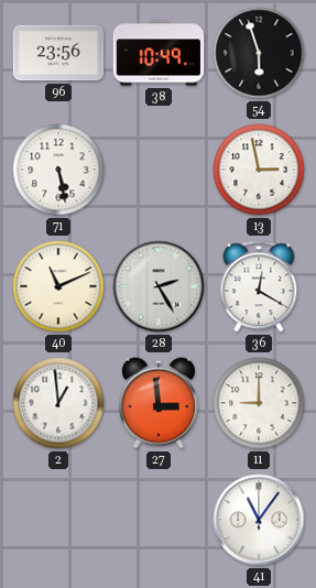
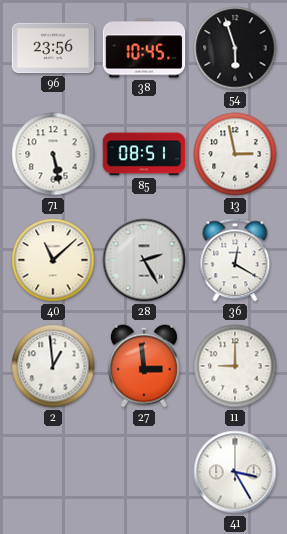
38: 10:49 -> 10:45
85: none -> 08:51
40: 11:11 -> 11:08
41: 11:06 -> 3:25
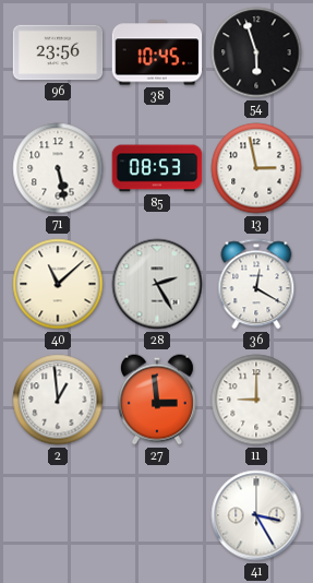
85: 08:51 -> 08:53
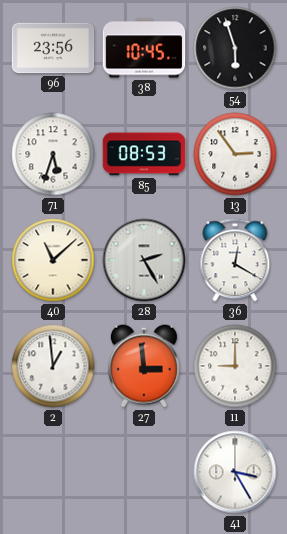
71: 5:28 -> 5:33
13: 2:58 -> 2:54
